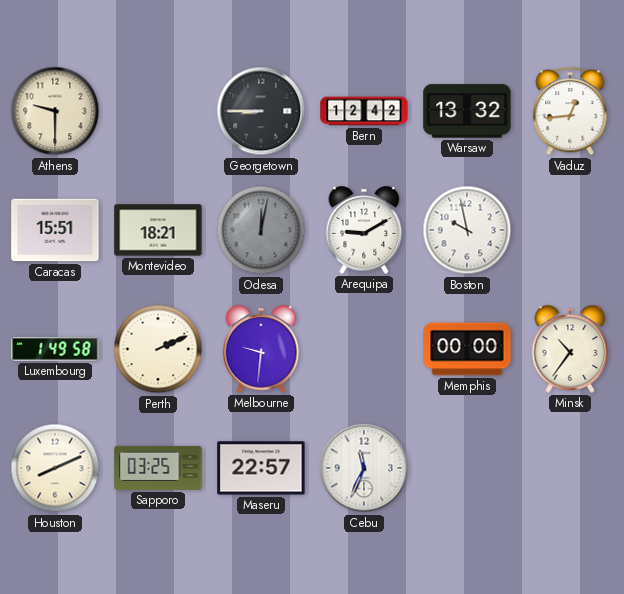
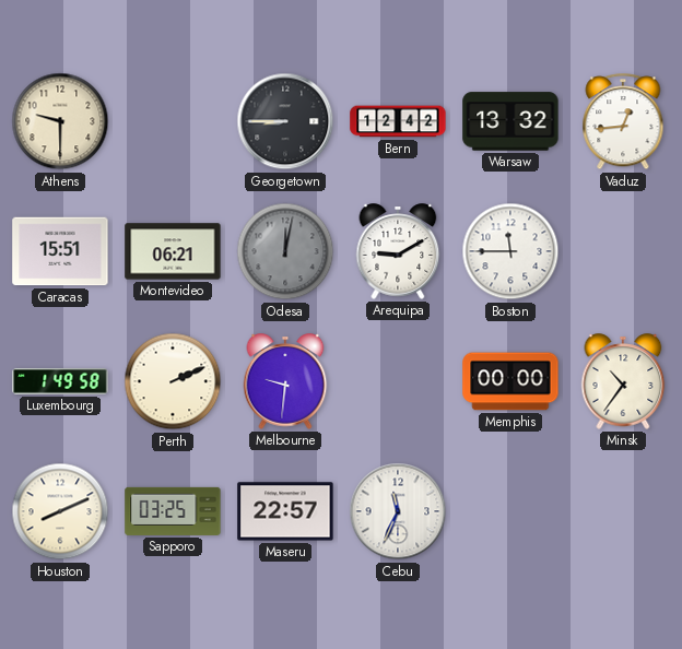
Montevideo: 18:21 -> 06:21
Boston: 9:58 -> 11:45
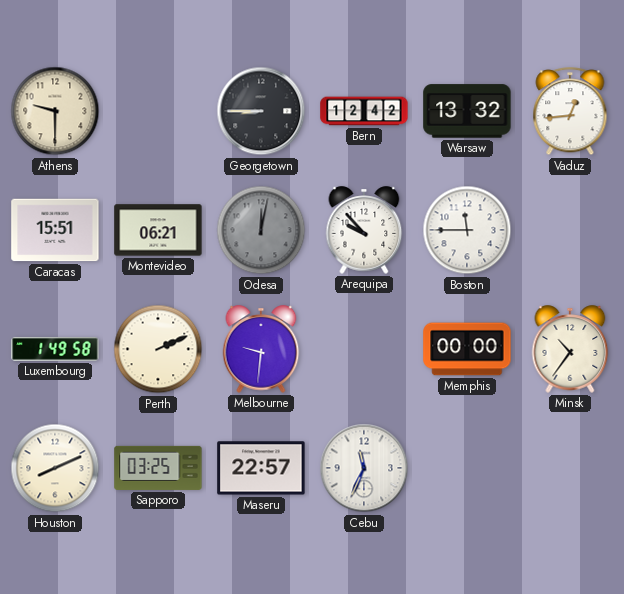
Arequipa: 9:10 -> 9:53
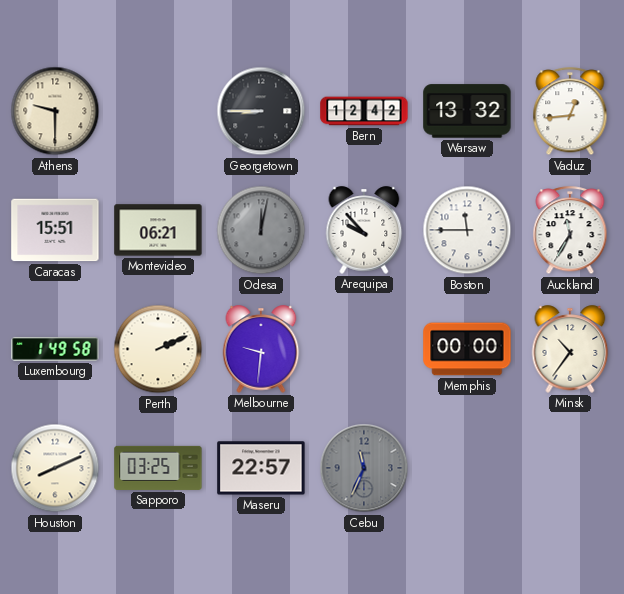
Auckland: none -> 11:35
Cebu dial: white -> grey
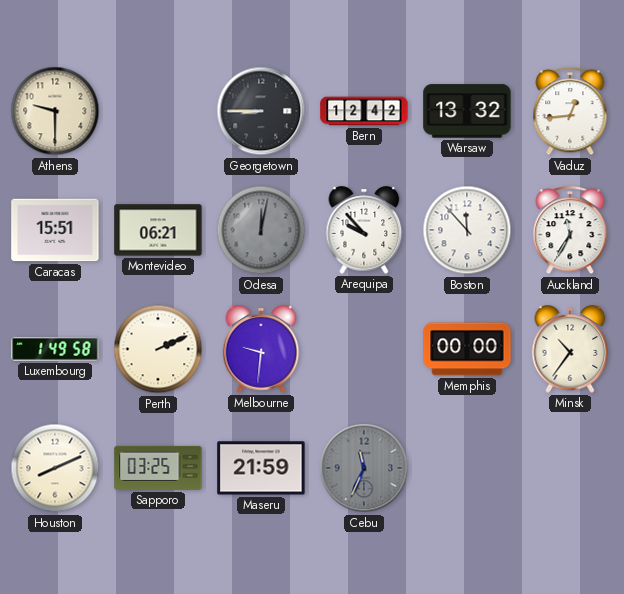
Boston: 11:45 -> 11:53
Maseru: 22:57 -> 21:59
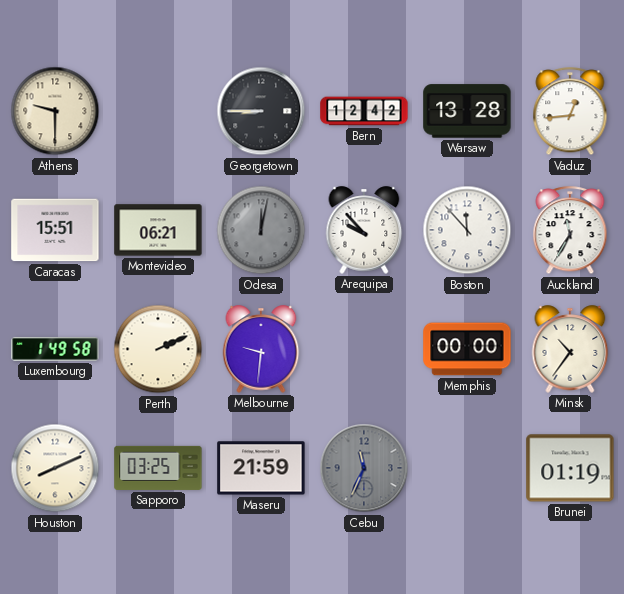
Warsaw: 13:32 -> 13:28
Brunei: none -> 01:19
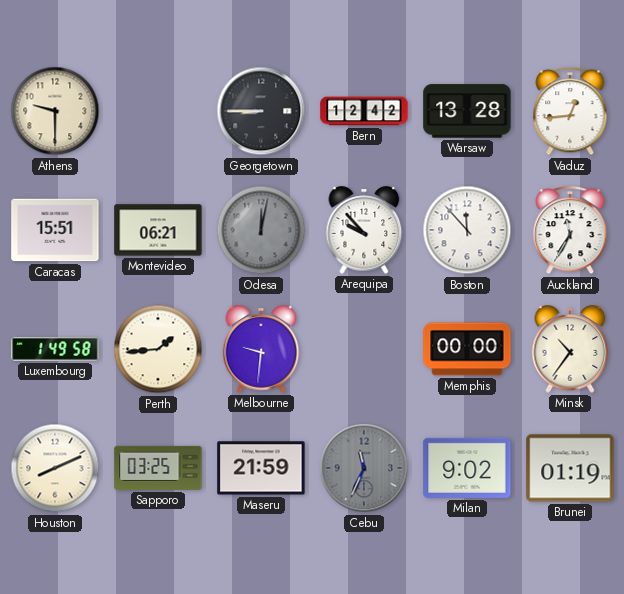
Perth: 2:11 -> 1:44
Milan: none -> 9:02
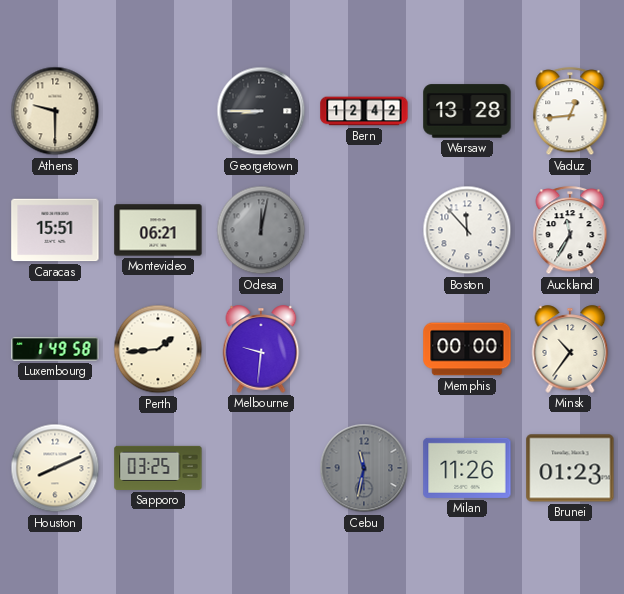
Arequipa: 9:53 -> none
Maseru: 21:59 -> none
Cebu: 11:34 -> 11:32
Milan: 9:02 -> 11:26
Brunei: 01:19 -> 01:23
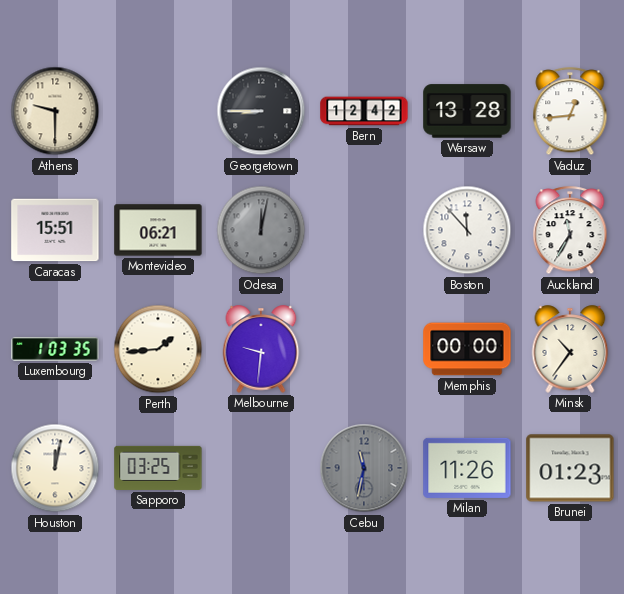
Luxembourg: 1:49 -> 1:03
Houston: 8:11 -> 12:02
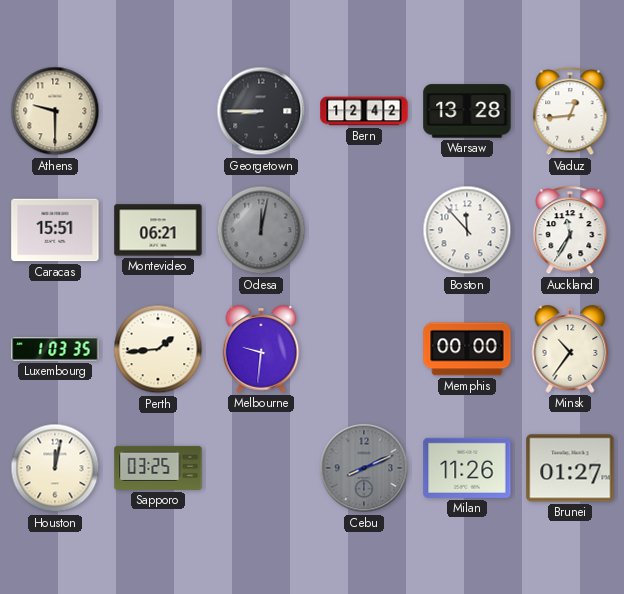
Cebu: 11:32 -> 8:11
Brunei: 01:23 -> 01:27
